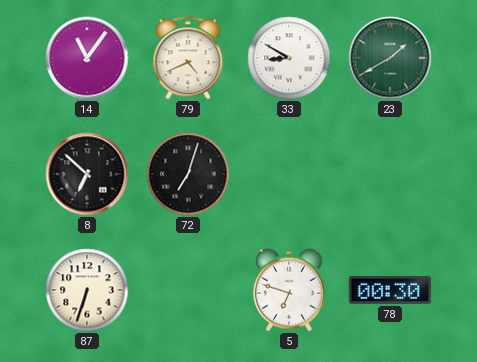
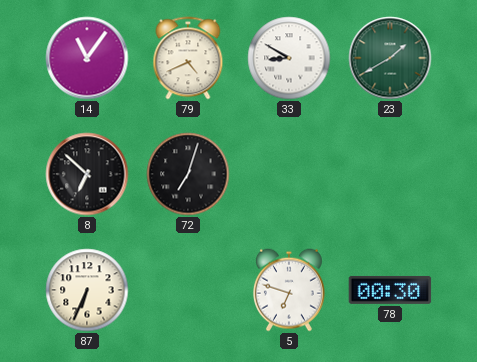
87: 6:33 -> 6:34
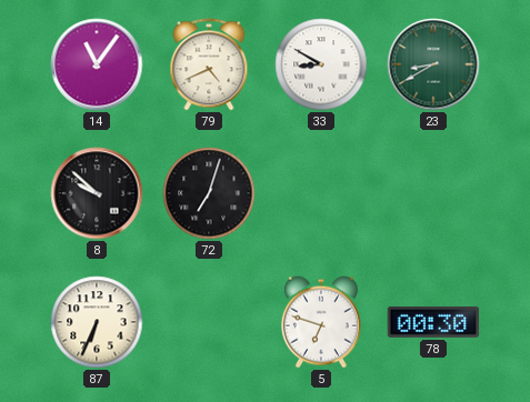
23: 1:40 -> 8:40
8: 6:52 -> 9:52
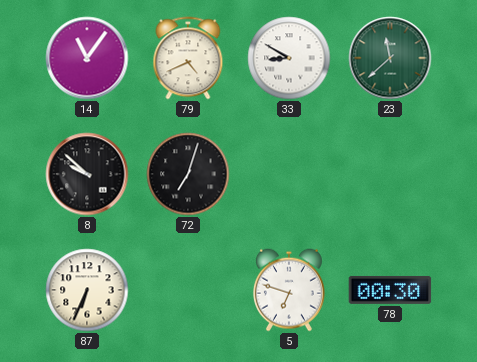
23: 8:40 -> 11:38
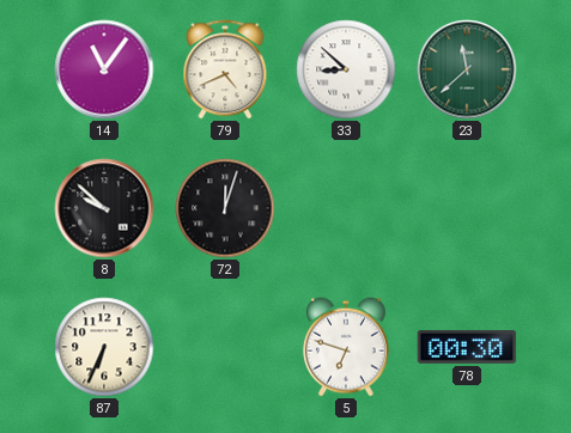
33: 8:50 -> 8:52
72: 7:03 -> 12:03
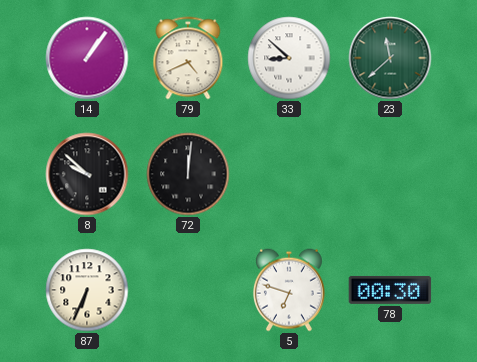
14: 11:06 -> 1:06
72: 12:03 -> 12:01
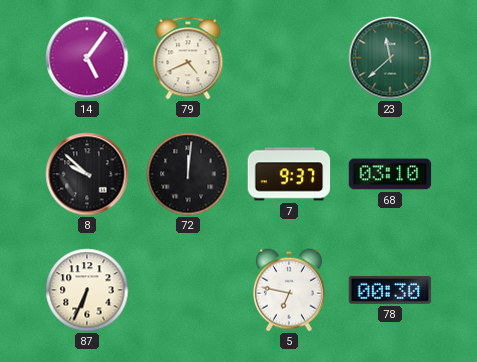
14: 1:06 -> 5:06
33: 8:52 -> none
7: none -> 9:37
68: none -> 03:10
5: 6:48 -> 6:47
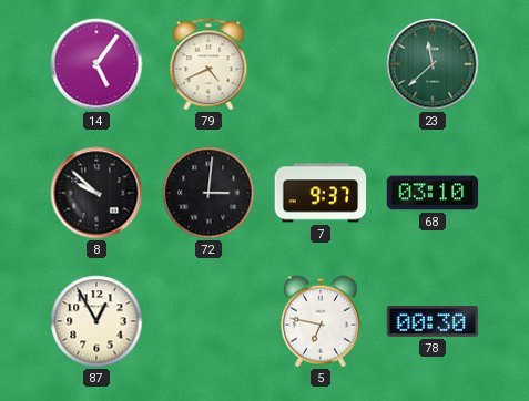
72: 12:01 -> 3:01
87: 6:34 -> 12:55
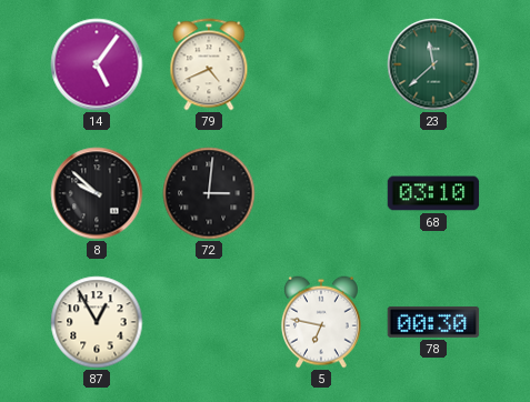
7: 9:37 -> none
